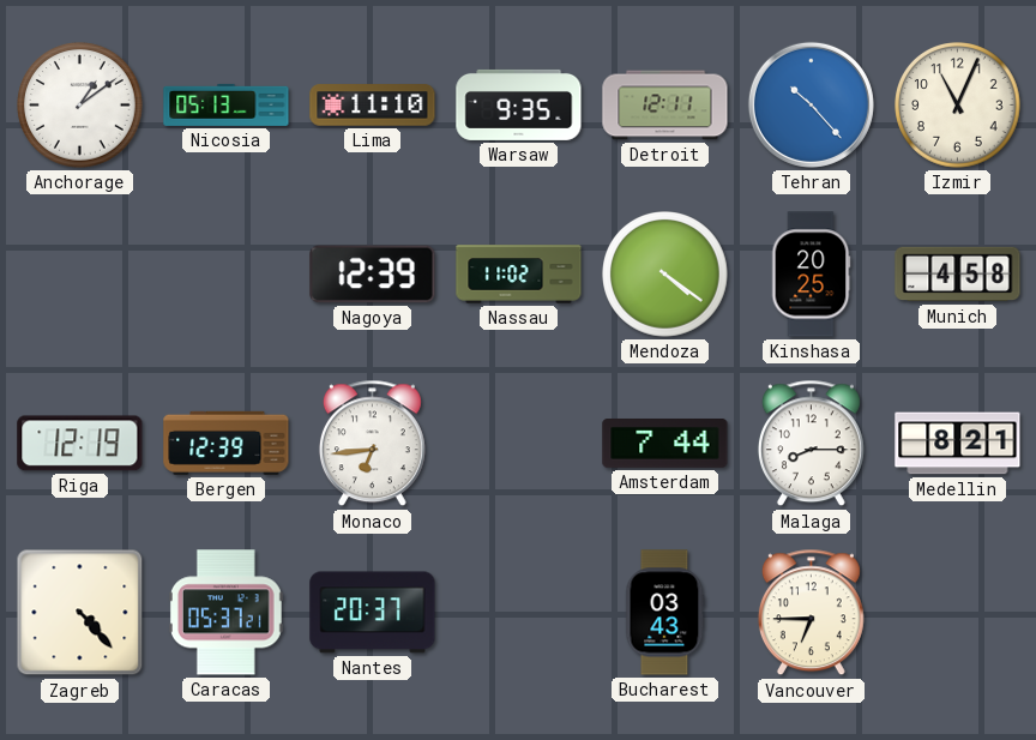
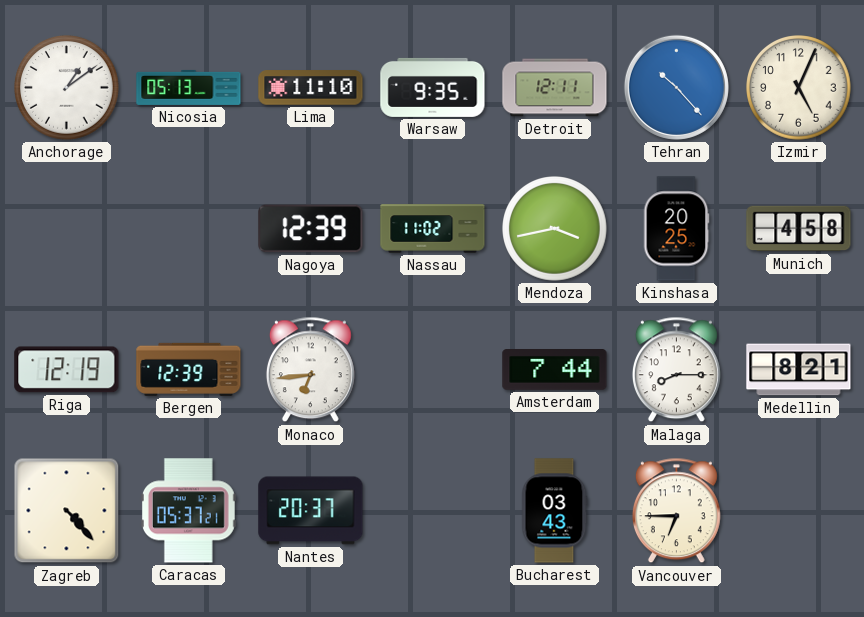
Izmir: 11:04 -> 5:04
Mendoza: 4:21 -> 3:43
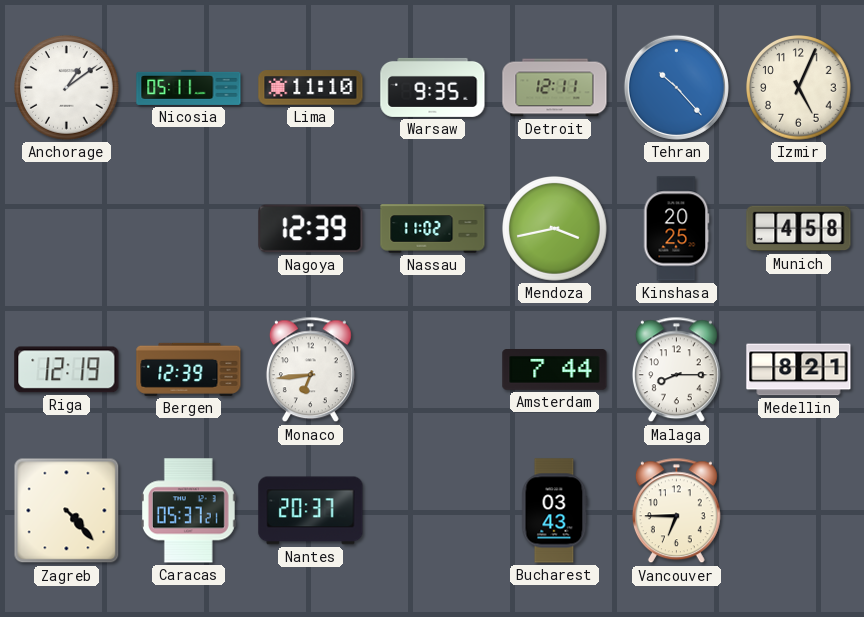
Nicosia: 05:13 -> 05:11
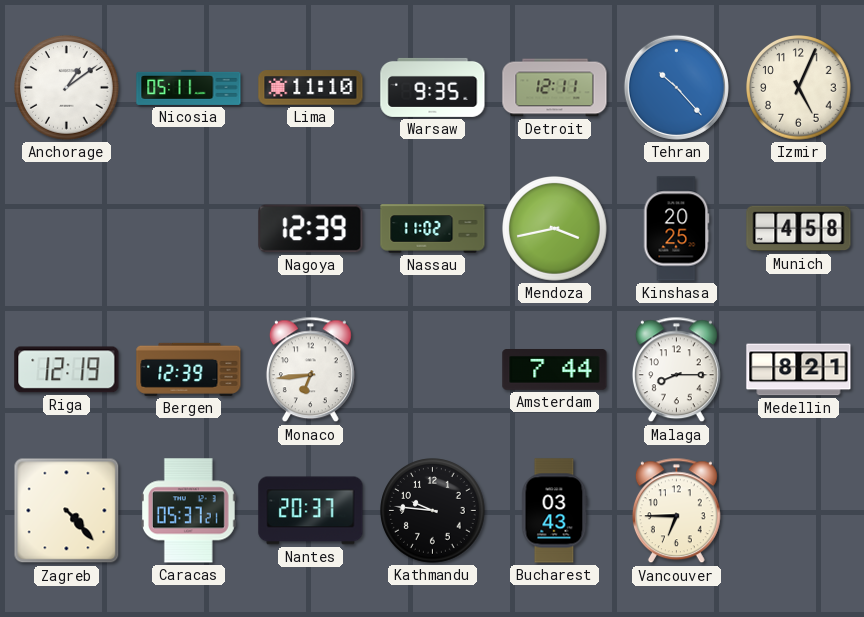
Kathmandu: none -> 9:46
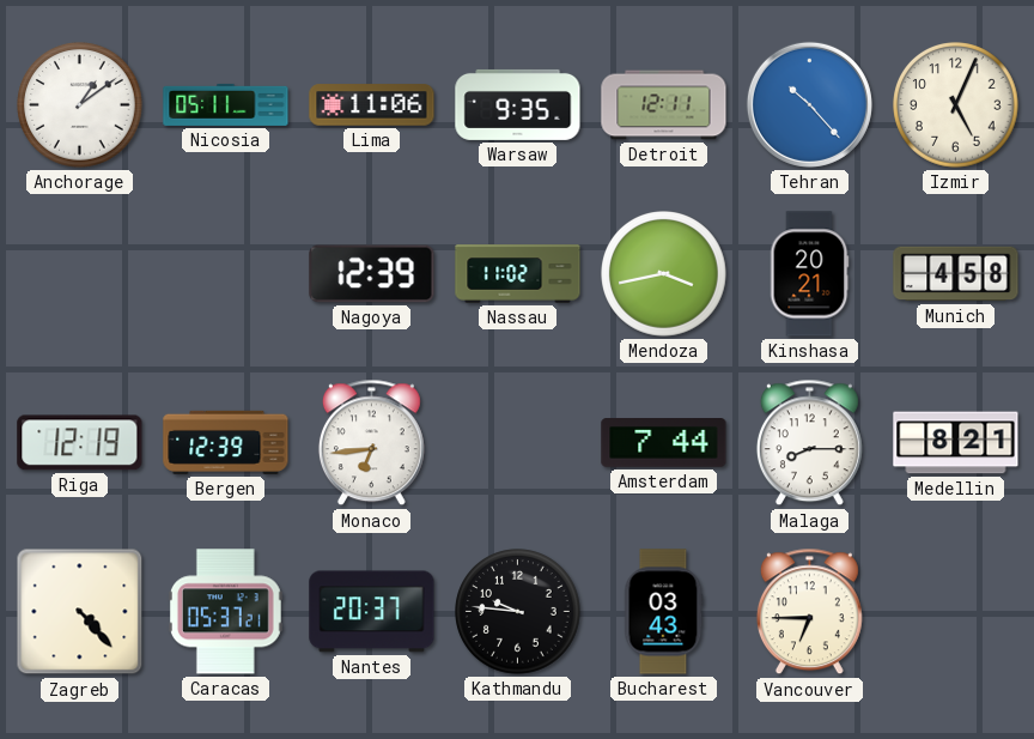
Lima: 11:10 -> 11:06
Kinshasa: 20:25 -> 20:21
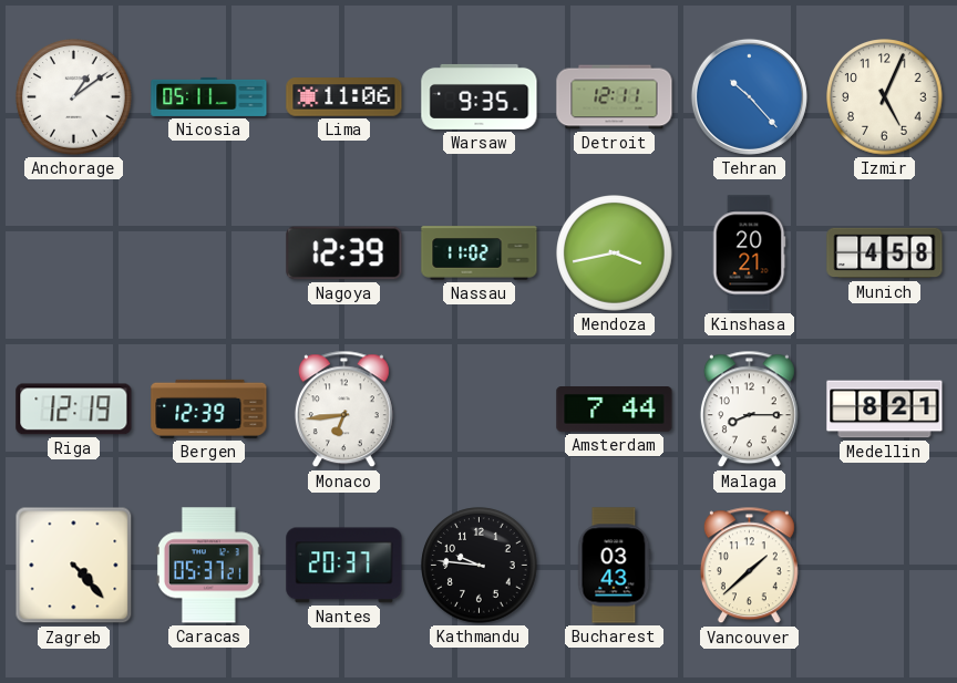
Vancouver: 6:45 -> 1:38
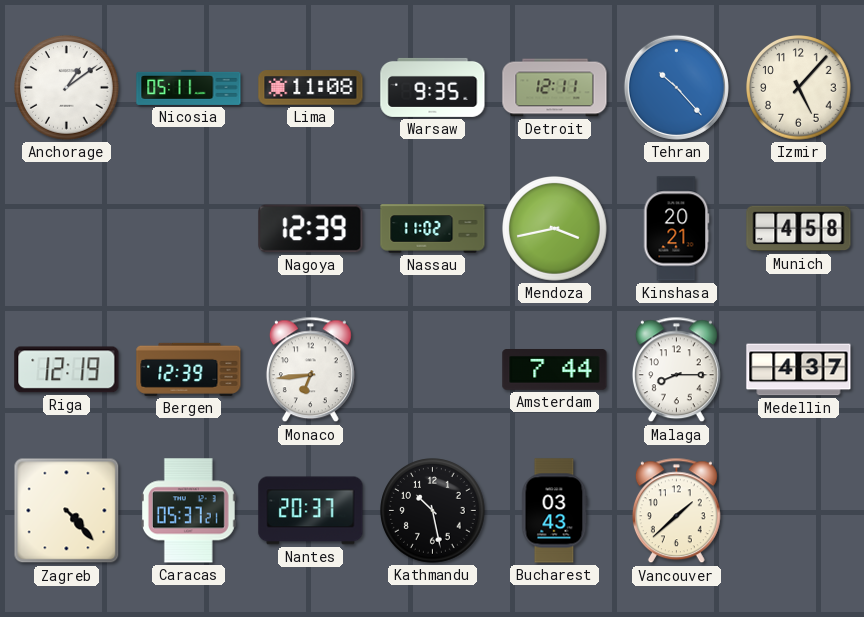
Lima: 11:06 -> 11:08
Izmir: 5:04 -> 5:07
Medellin: 8:21 -> 4:37
Kathmandu: 9:46 -> 10:28
